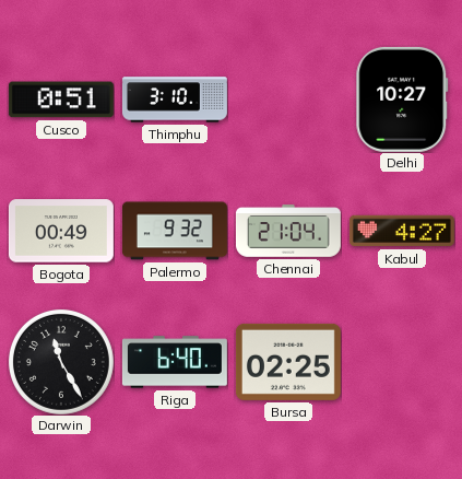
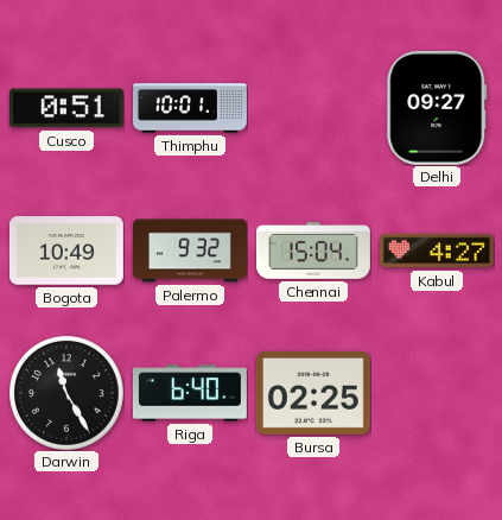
Thimphu: 3:10 -> 10:01
Delhi: 10:27 -> 09:27
Bogota: 00:49 -> 10:49
Chennai: 21:04 -> 15:04
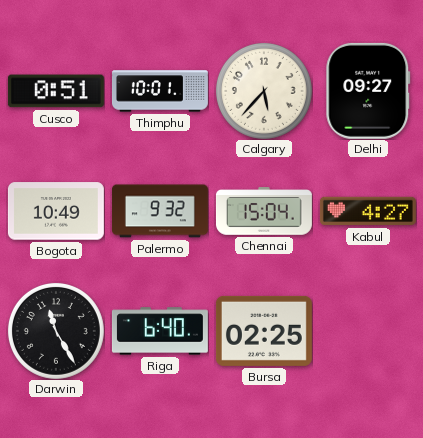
Calgary: none -> 5:37
